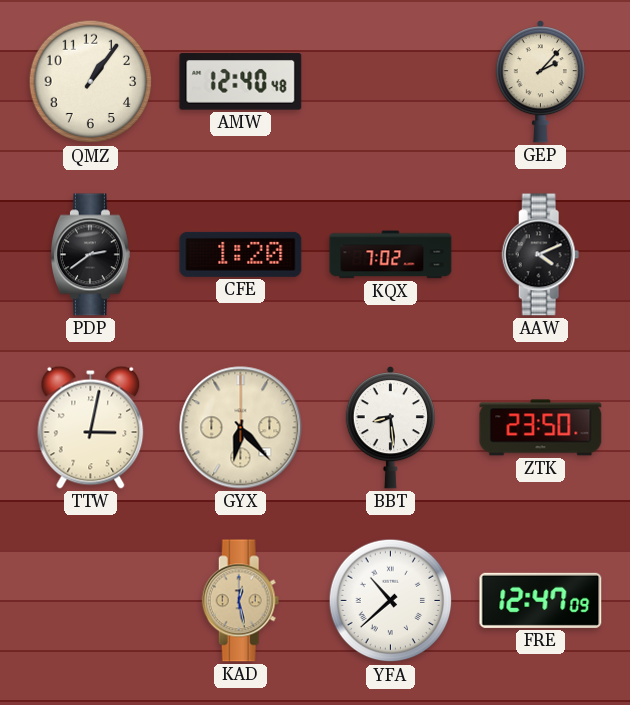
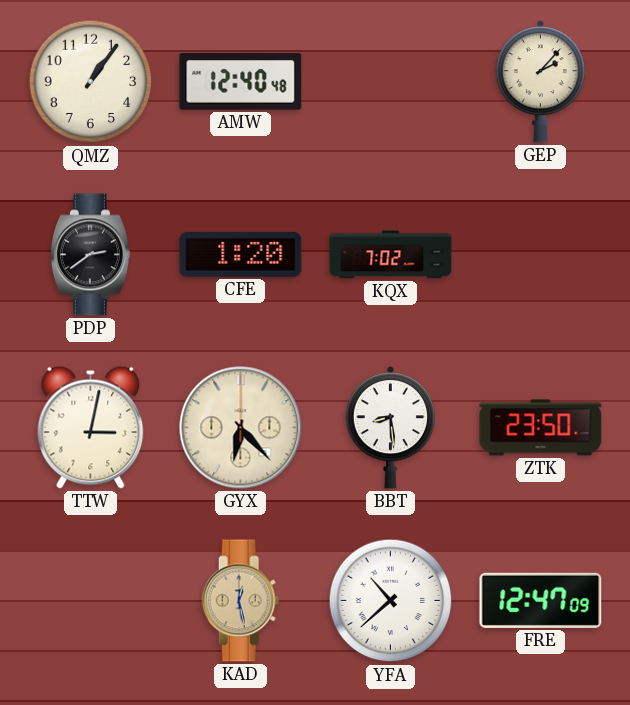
AAW: 4:11 -> none
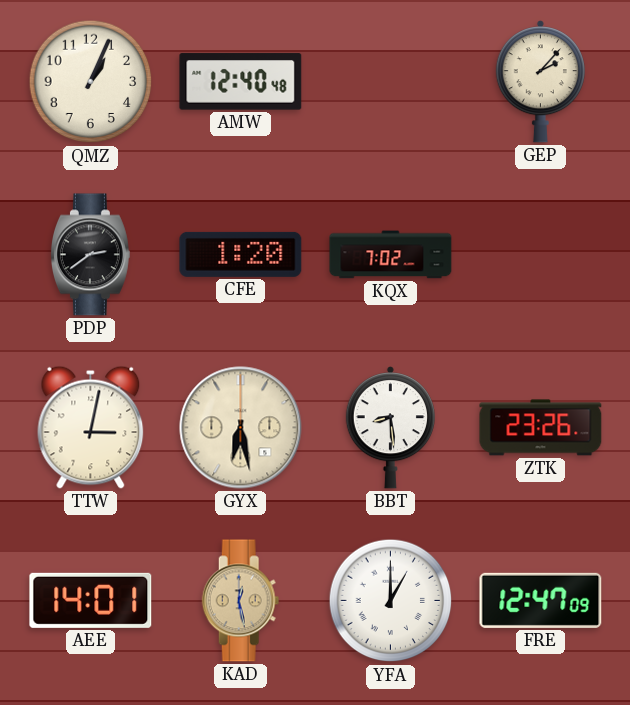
QMZ: 1:06 -> 1:04
GYX: 6:23 -> 6:28
ZTK: 23:50 -> 23:26
AEE: none -> 14:01
YFA: 10:38 -> 1:00
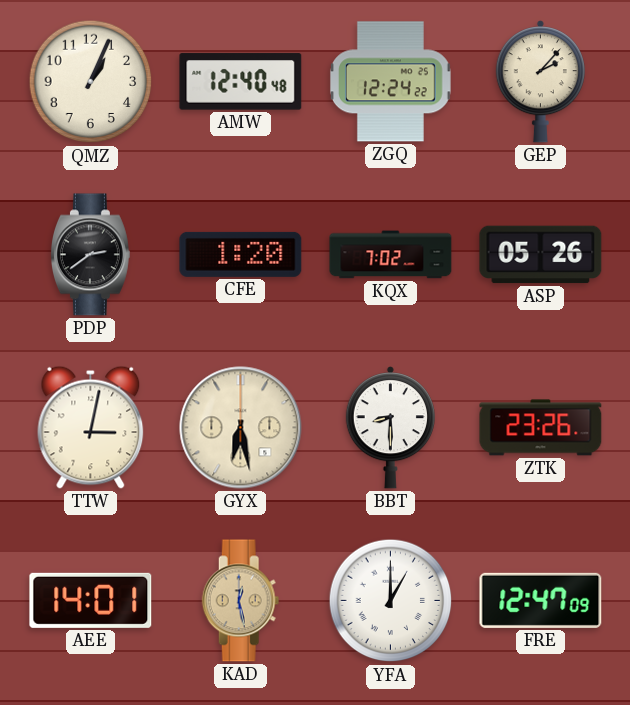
ZGQ: none -> 12:24
ASP: none -> 05:26
BBT: 8:29 -> 8:30
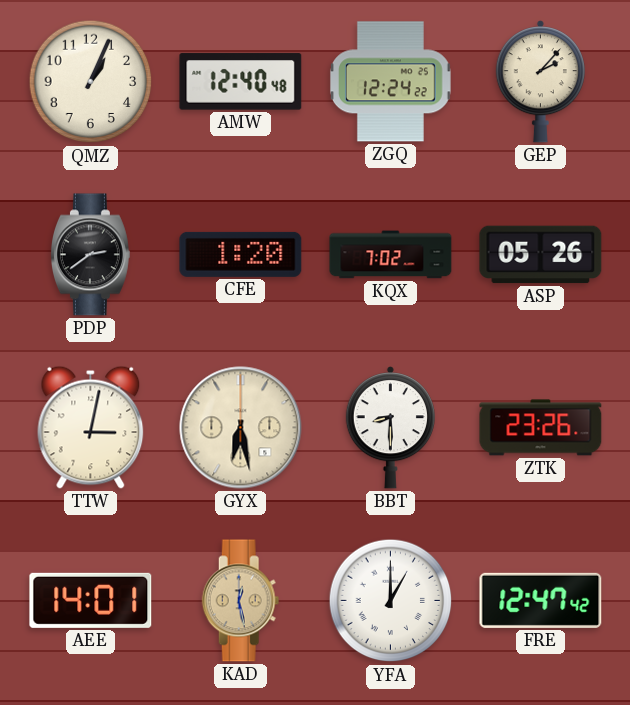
FRE: 12:47:09 -> 12:47:42
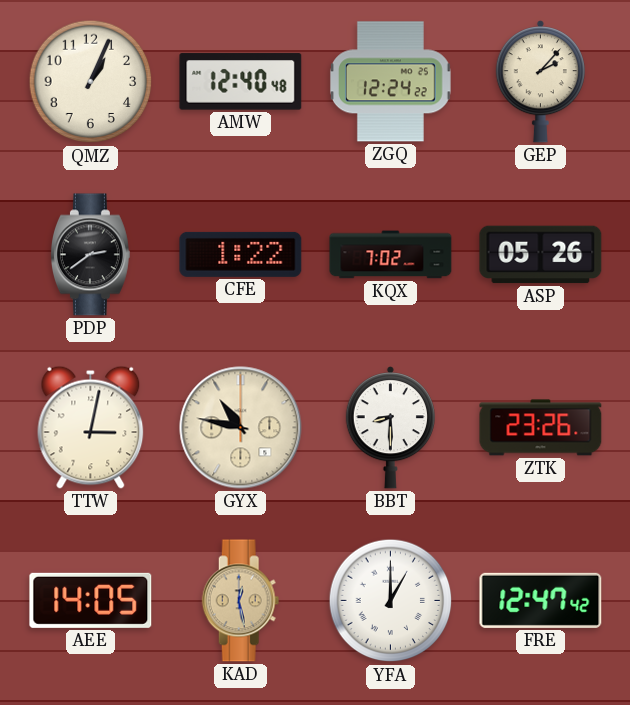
CFE: 1:20 -> 1:22
GYX: 6:28 -> 10:47
AEE: 14:01 -> 14:05
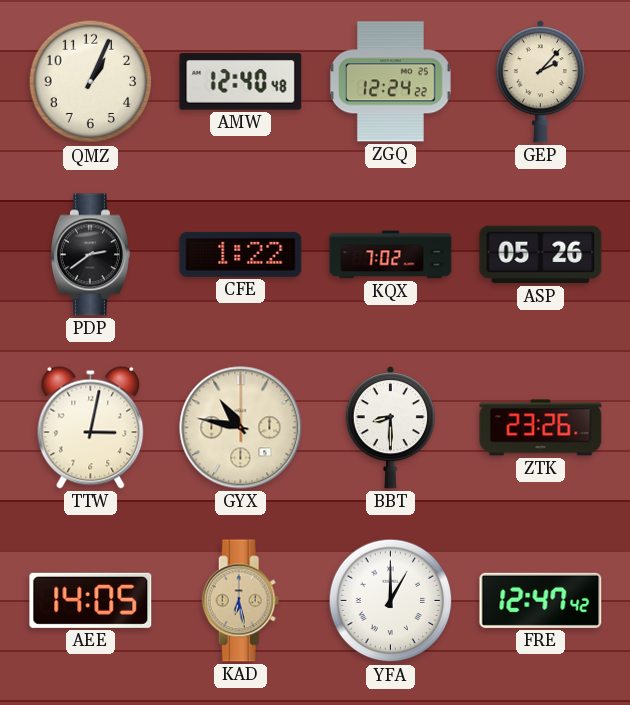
KAD: 12:28 -> 6:28
